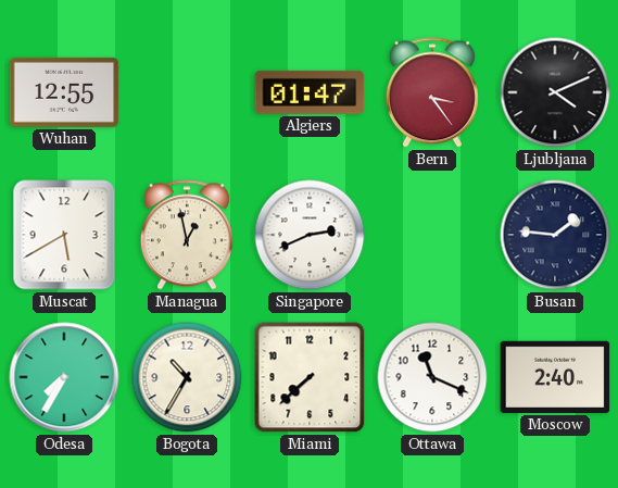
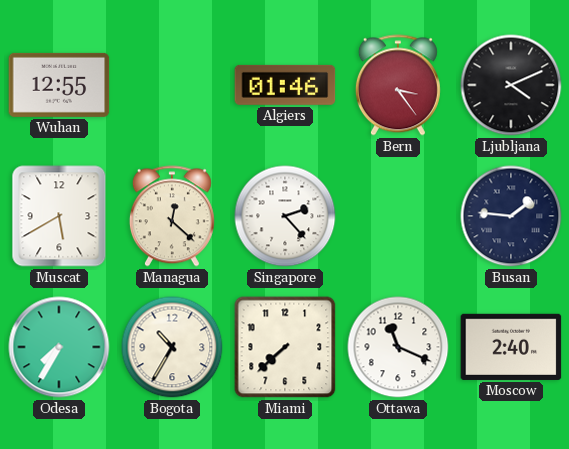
Algiers: 01:47 -> 01:46
Managua: 12:58 -> 12:22
Singapore: 2:41 -> 2:23
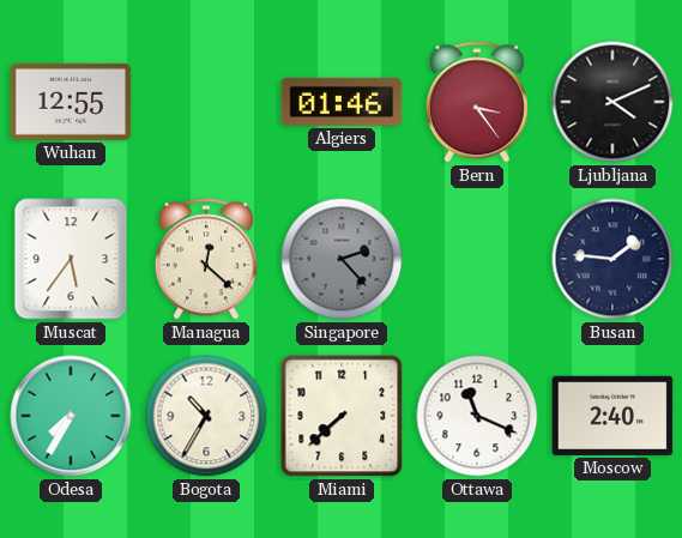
Muscat: 5:40 -> 5:36
Singapore dial: white -> grey
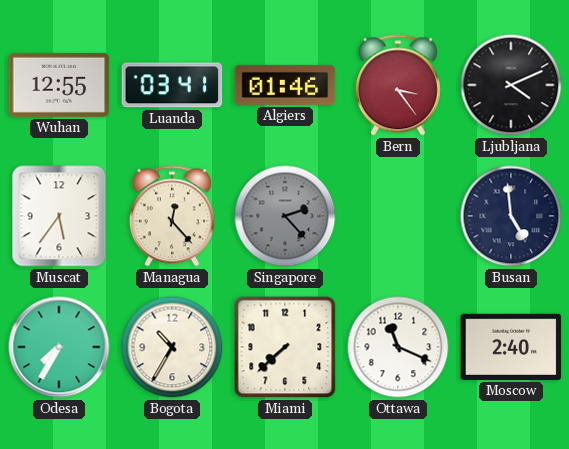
Luanda: none -> 03:41
Managua: 12:22 -> 12:23
Busan: 1:46 -> 4:59
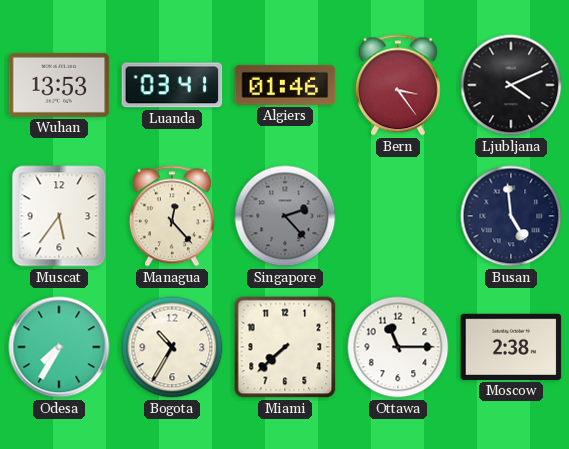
Wuhan: 12:55 -> 13:53
Ottawa: 11:19 -> 11:15
Moscow: 2:40 -> 2:38
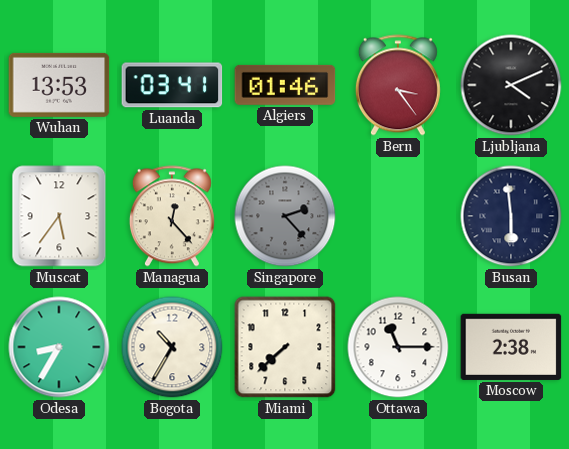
Busan: 4:59 -> 5:59
Odesa: 7:35 -> 8:35
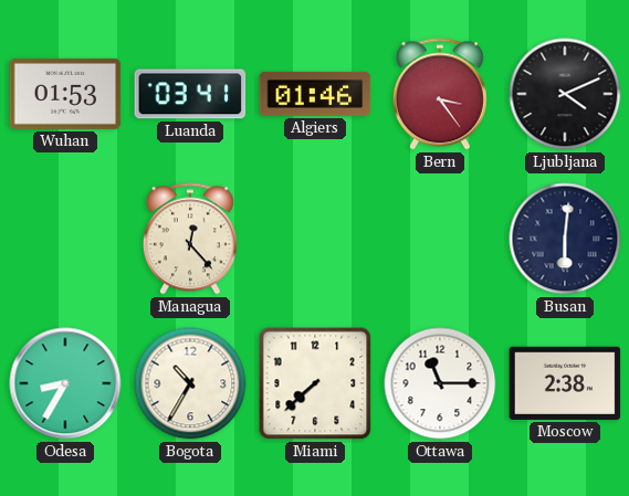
Wuhan: 13:53 -> 01:53
Muscat: 5:36 -> none
Singapore: 2:23 -> none
Busan: 5:59 -> 6:01
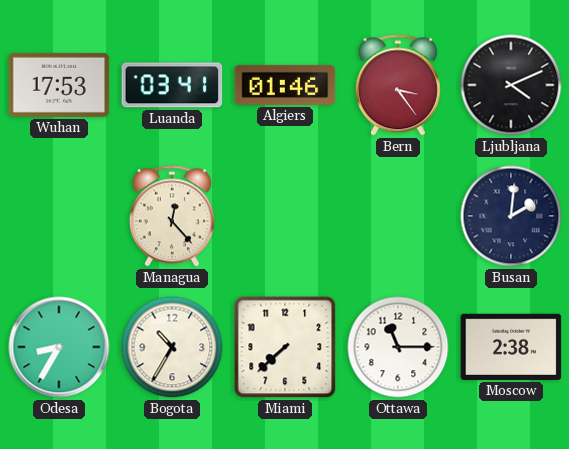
Wuhan: 01:53 -> 17:53
Busan: 6:01 -> 2:01
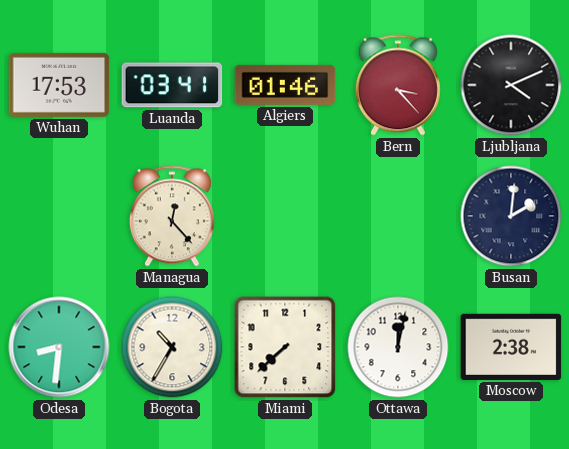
Bern: 3:24 -> 3:23
Odesa: 8:35 -> 8:31
Ottawa: 11:15 -> 12:02
